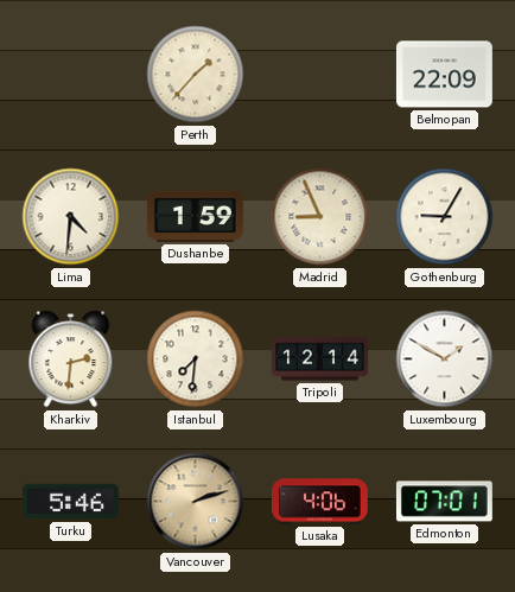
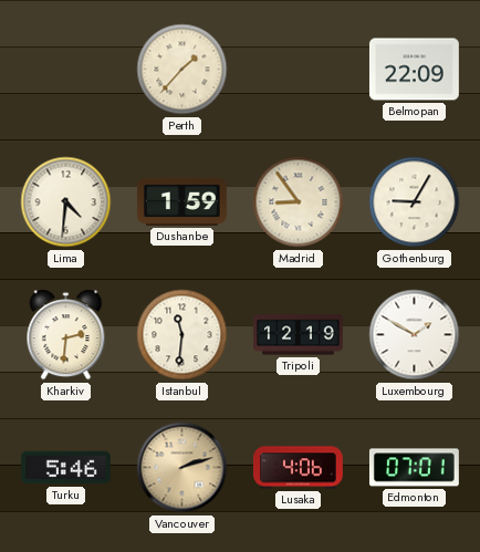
Madrid: 8:56 -> 8:54
Istanbul: 7:31 -> 11:31
Tripoli: 12:14 -> 12:19
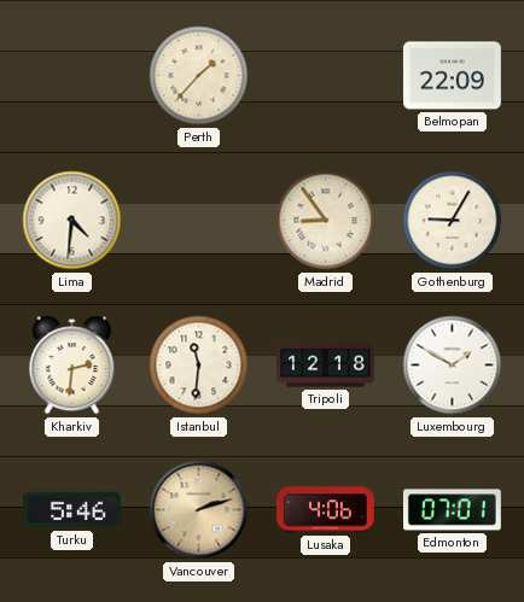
Dushanbe: 1:59 -> none
Tripoli: 12:19 -> 12:18
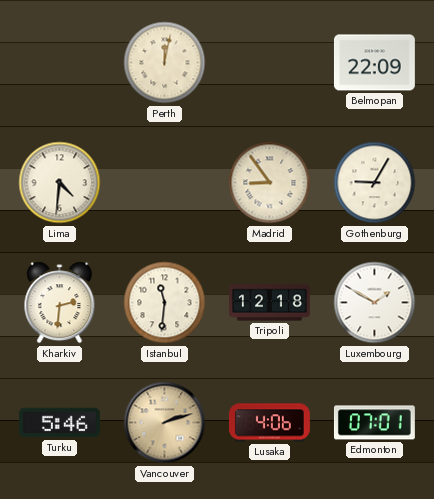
Perth: 1:37 -> 12:02
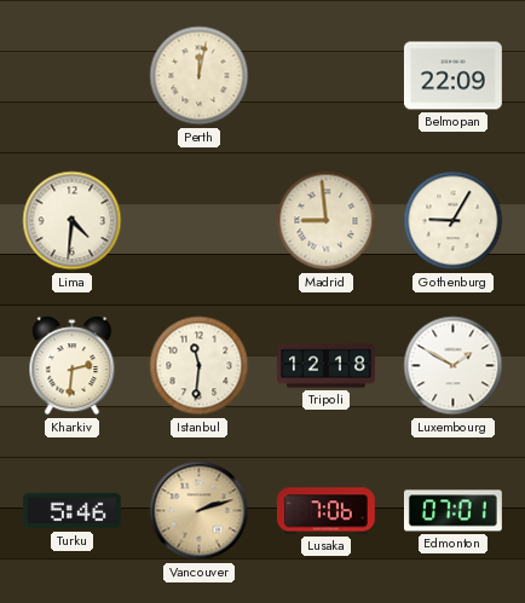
Madrid: 8:54 -> 8:59
Lusaka: 4:06 -> 7:06
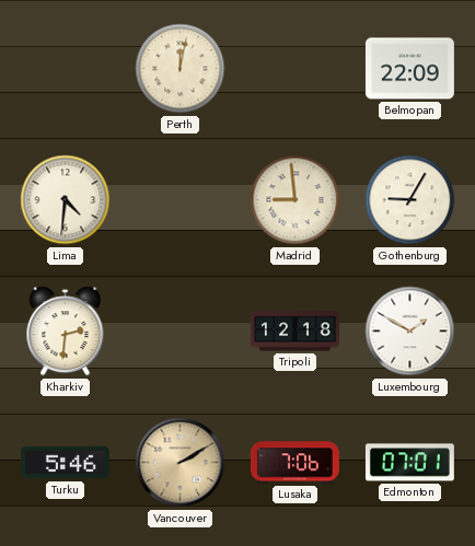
Istanbul: 11:31 -> none
Vancouver: 2:12 -> 2:10
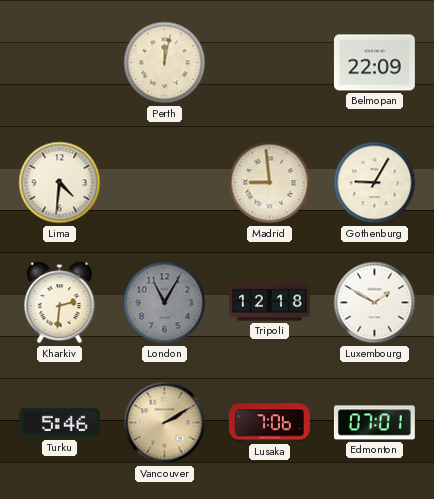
London: none -> 11:05
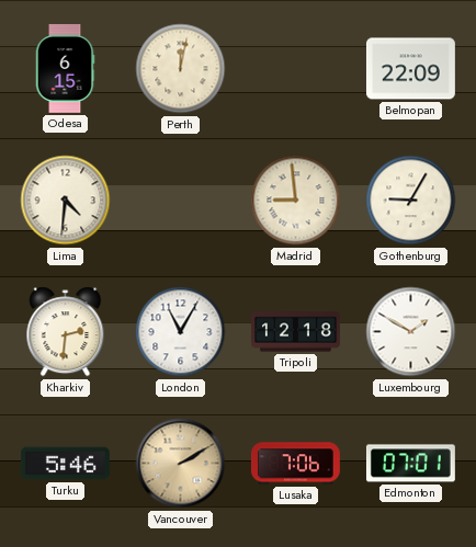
Odesa: none -> 6:15
London dial: grey -> white
